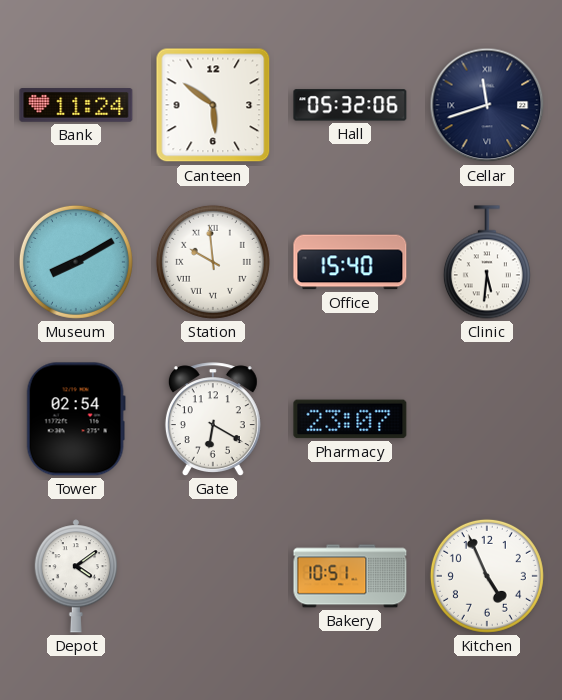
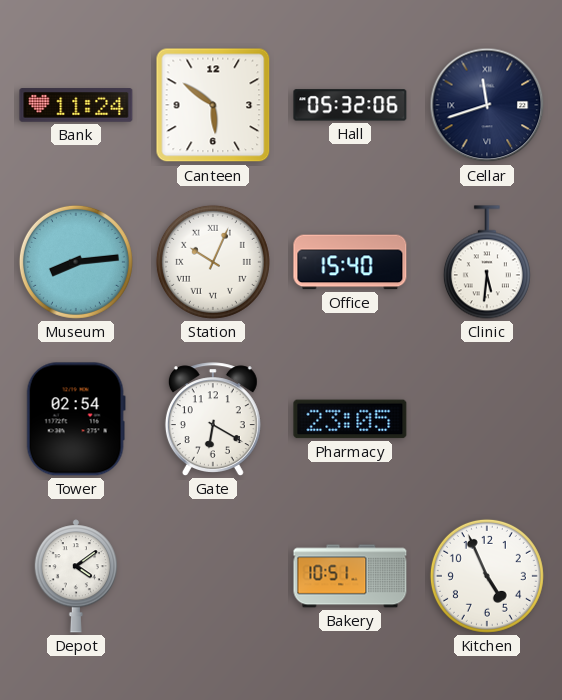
Museum: 8:10 -> 8:14
Station: 9:59 -> 10:04
Pharmacy: 23:07 -> 23:05
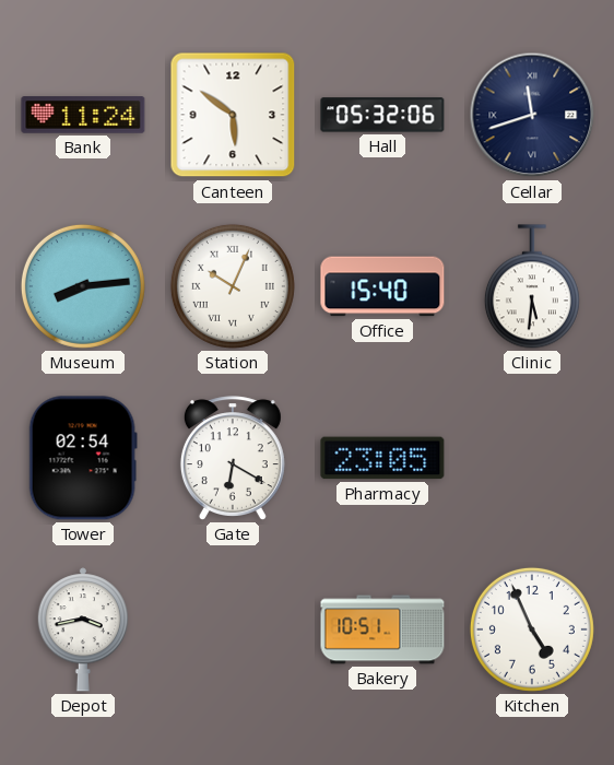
Depot: 4:09 -> 3:43
